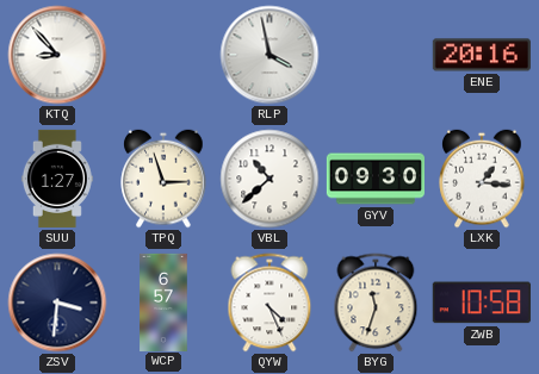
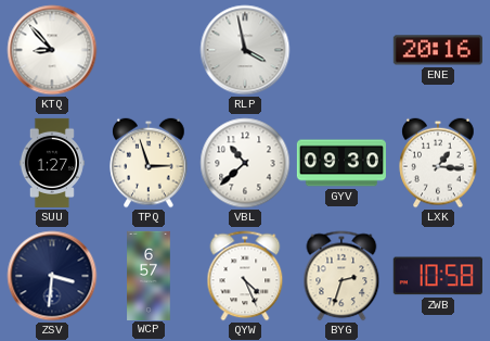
BYG: 11:33 -> 2:33
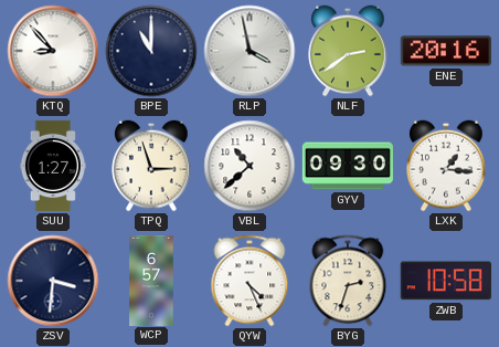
BPE: none -> 11:00
NLF: none -> 2:39
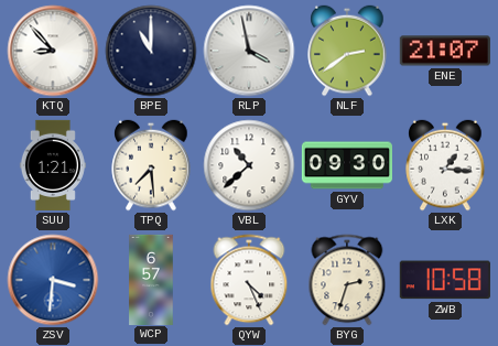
ENE: 20:16 -> 21:07
SUU: 1:27 -> 1:21
TPQ: 2:57 -> 7:29
ZSV dial: navy -> blue
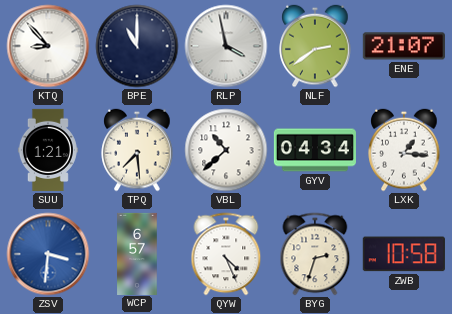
GYV: 09:30 -> 04:34
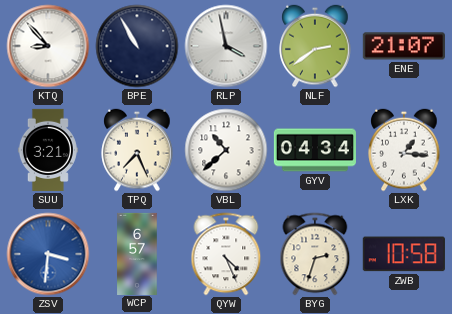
BPE: 11:00 -> 10:55
SUU: 1:21 -> 3:21
TPQ: 7:29 -> 7:26
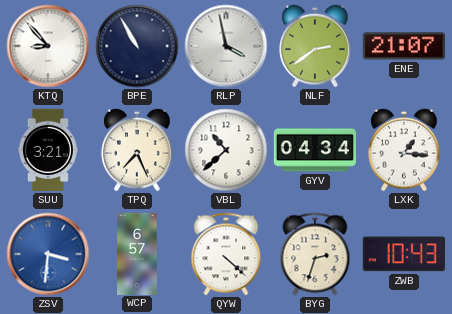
QYW: 4:26 -> 4:22
ZWB: 10:58 -> 10:43
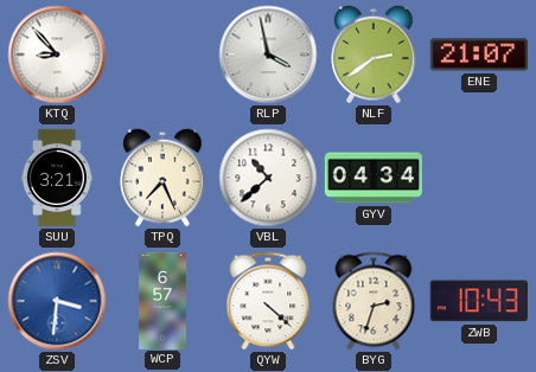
BPE: 10:55 -> none
LXK: 1:16 -> none
